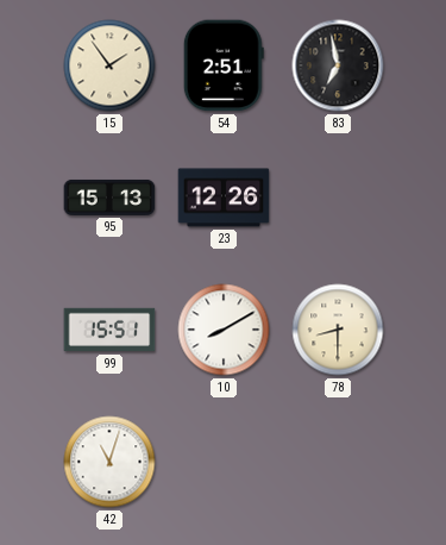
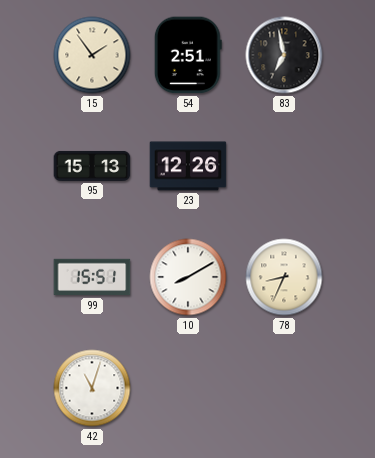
78: 8:30 -> 8:34
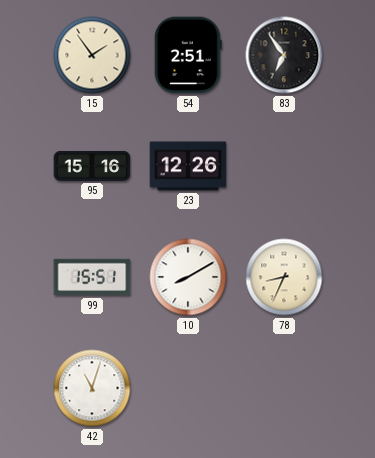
83: 6:58 -> 6:54
95: 15:13 -> 15:16
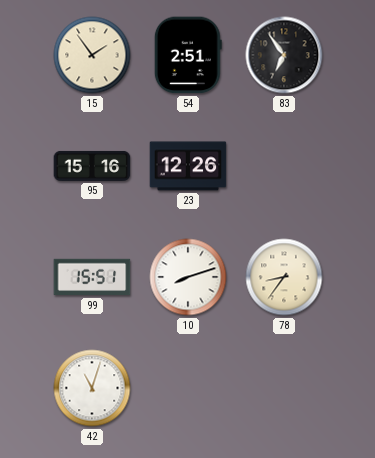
10: 8:10 -> 8:12
78: 8:34 -> 8:36
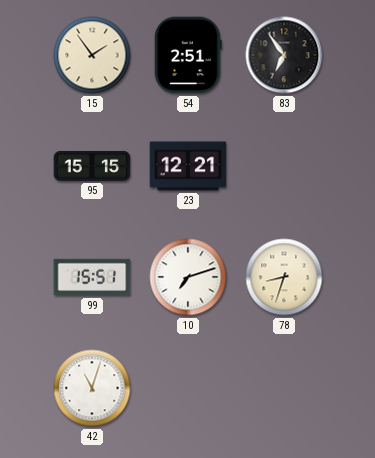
95: 15:16 -> 15:15
23: 12:26 -> 12:21
10: 8:12 -> 7:12
78: 8:36 -> 8:33
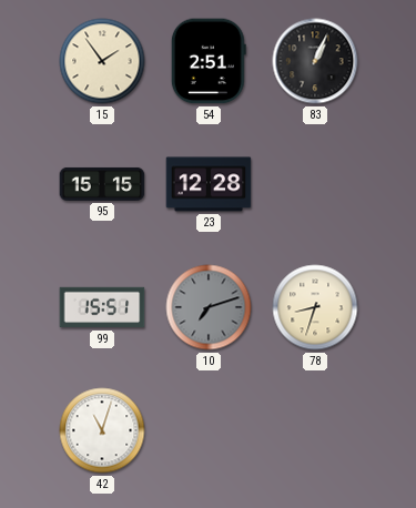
83: 6:54 -> 1:04
23: 12:21 -> 12:28
10 dial: white -> grey
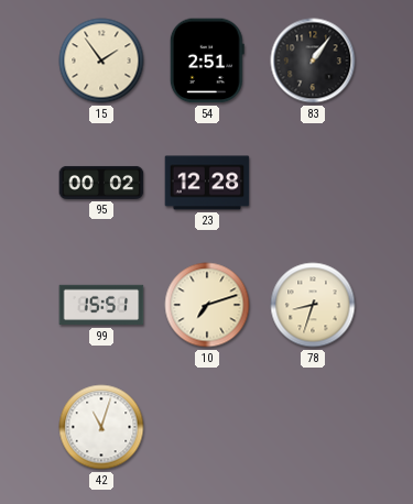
83: 1:04 -> 1:06
95: 15:15 -> 00:02
10 dial: grey -> cream
